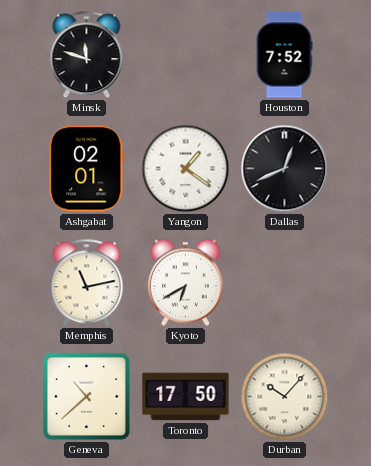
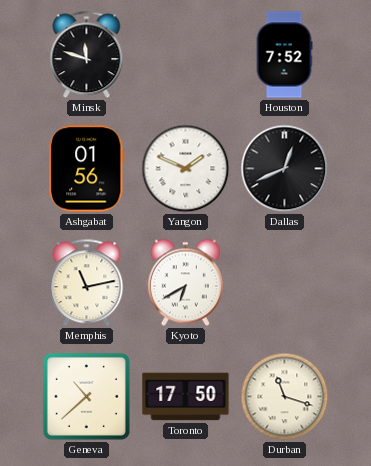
Ashgabat: 02:01 -> 01:56
Yangon: 1:21 -> 1:49
Durban: 10:07 -> 11:18
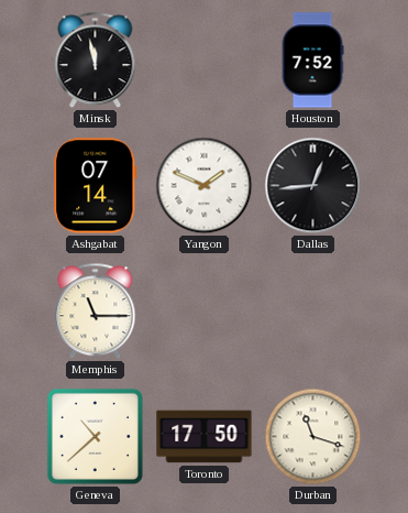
Minsk: 11:48 -> 11:58
Ashgabat: 01:56 -> 07:14
Dallas: 12:41 -> 12:44
Memphis: 11:13 -> 11:15
Kyoto: 6:40 -> none
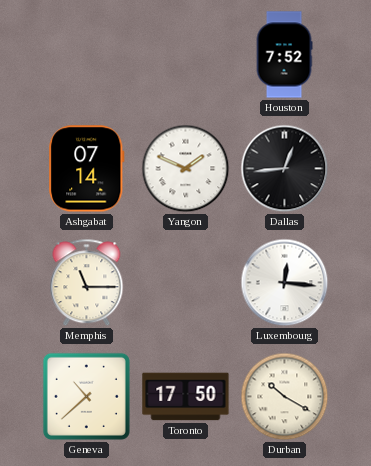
Minsk: 11:58 -> none
Luxembourg: none -> 12:16
Durban: 11:18 -> 10:20
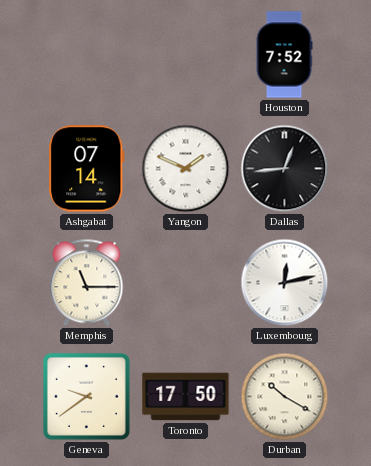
Luxembourg: 12:16 -> 12:13
Geneva: 10:38 -> 9:39
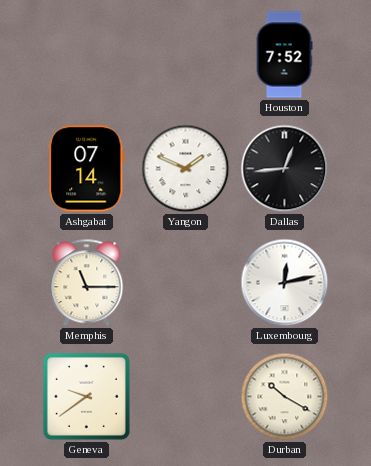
Toronto: 17:50 -> none
